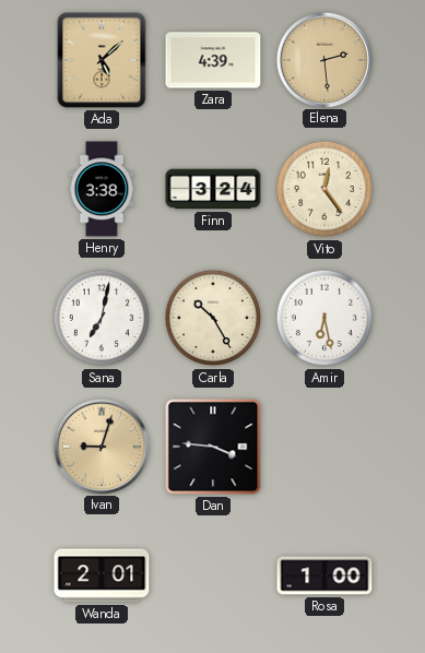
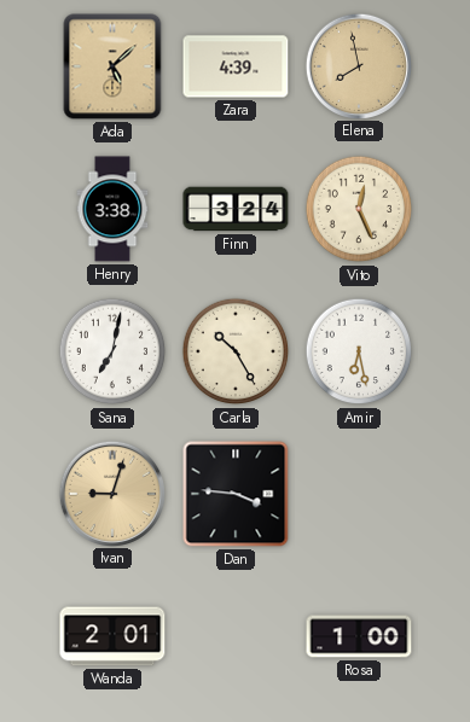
Elena: 2:29 -> 7:58
Vito: 12:24 -> 12:26
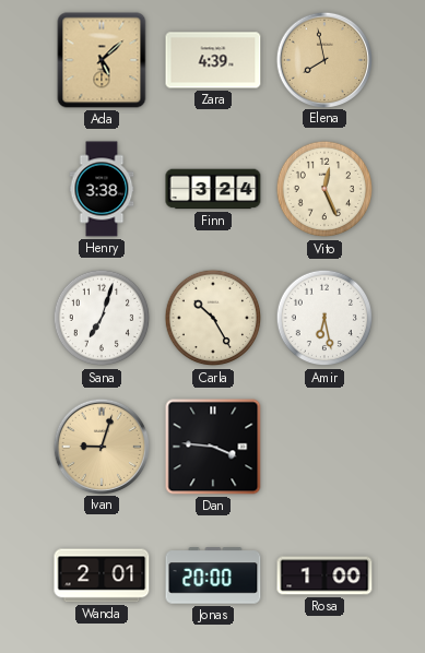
Sana: 7:02 -> 7:03
Jonas: none -> 20:00
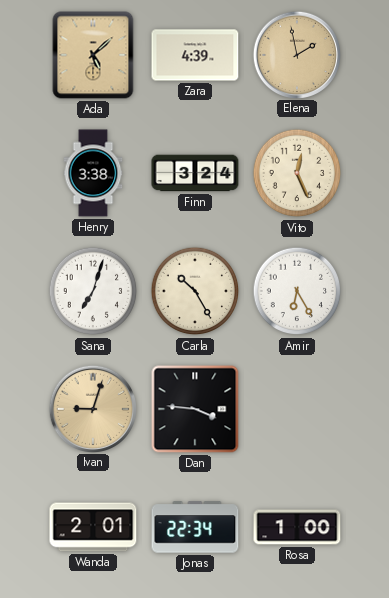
Elena: 7:58 -> 1:58
Amir: 6:28 -> 6:25
Jonas: 20:00 -> 22:34
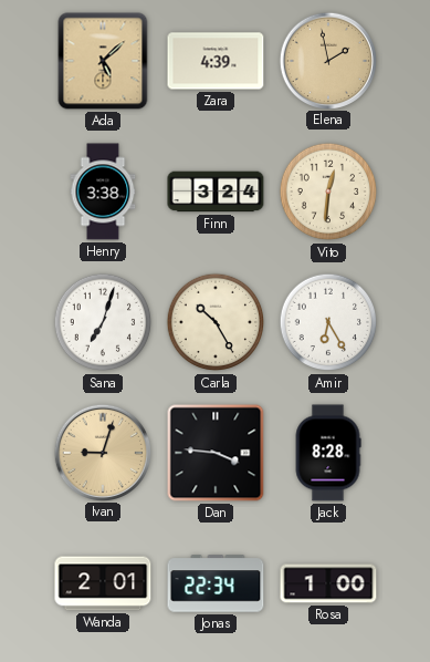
Vito: 12:26 -> 12:31
Jack: none -> 8:28
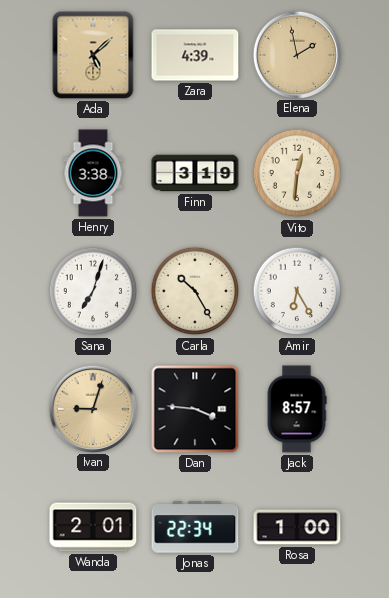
Finn: 3:24 -> 3:19
Jack: 8:28 -> 8:57
